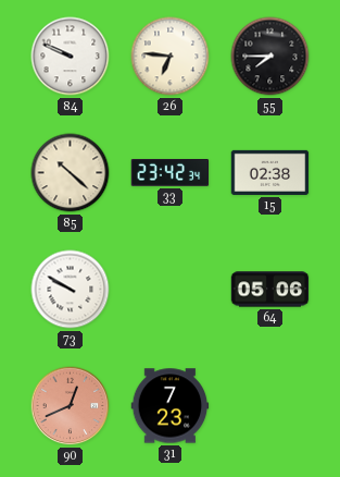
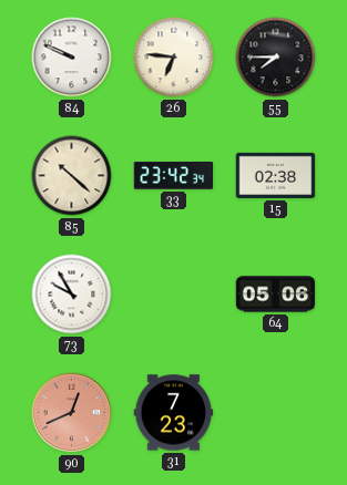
73: 9:50 -> 9:55
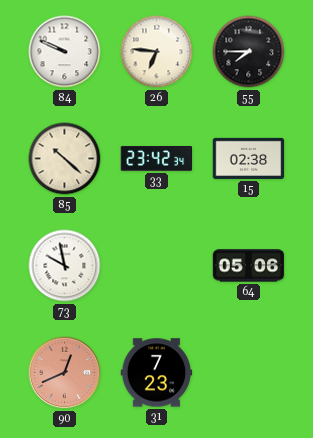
73: 9:55 -> 9:58
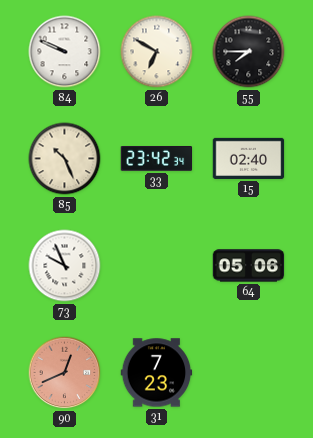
26: 6:46 -> 6:50
85: 10:22 -> 10:26
15: 02:38 -> 02:40
73: 9:58 -> 9:56
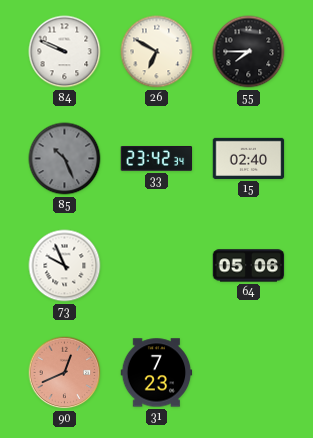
85 dial: cream -> grey
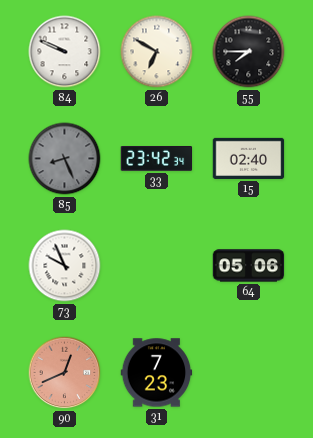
85: 10:26 -> 8:26
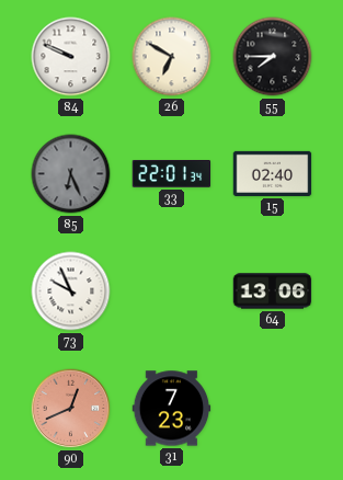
85: 8:26 -> 6:26
33: 23:42 -> 22:01
64: 05:06 -> 13:06
